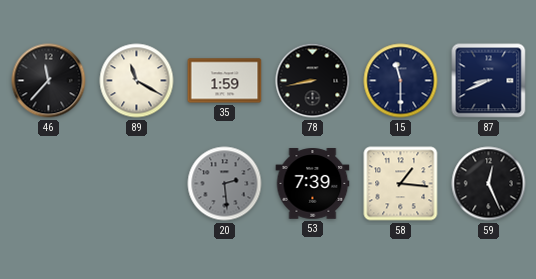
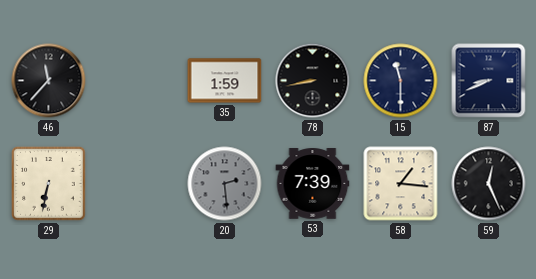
89: 11:20 -> none
29: none -> 6:32
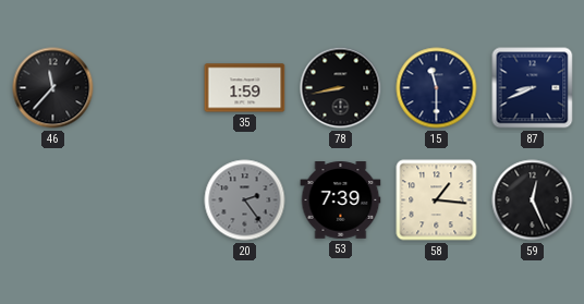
29: 6:32 -> none
20: 2:29 -> 2:24
